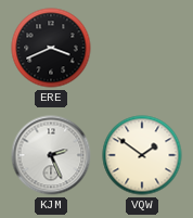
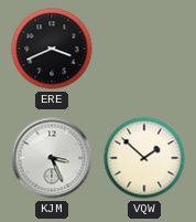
KJM: 2:26 -> 3:26
VQW: 1:51 -> 1:52
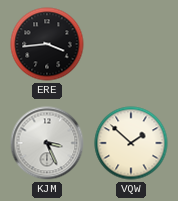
ERE: 3:41 -> 3:44
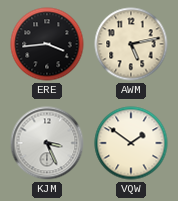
AWM: none -> 5:13
VQW: 1:52 -> 1:51
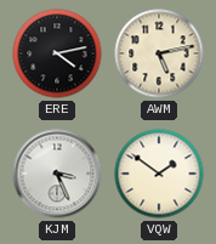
ERE: 3:44 -> 4:13
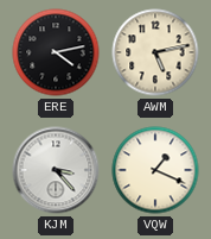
KJM: 3:26 -> 3:23
VQW: 1:51 -> 1:19
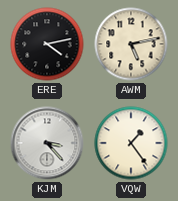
VQW: 1:19 -> 1:24
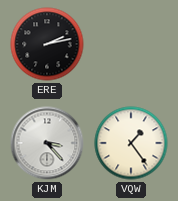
ERE: 4:13 -> 2:13
AWM: 5:13 -> none
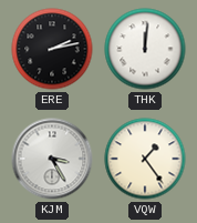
THK: none -> 12:01
KJM: 3:23 -> 3:25
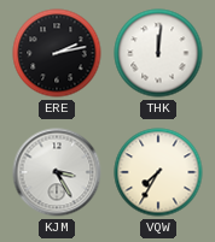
VQW: 1:24 -> 7:35
